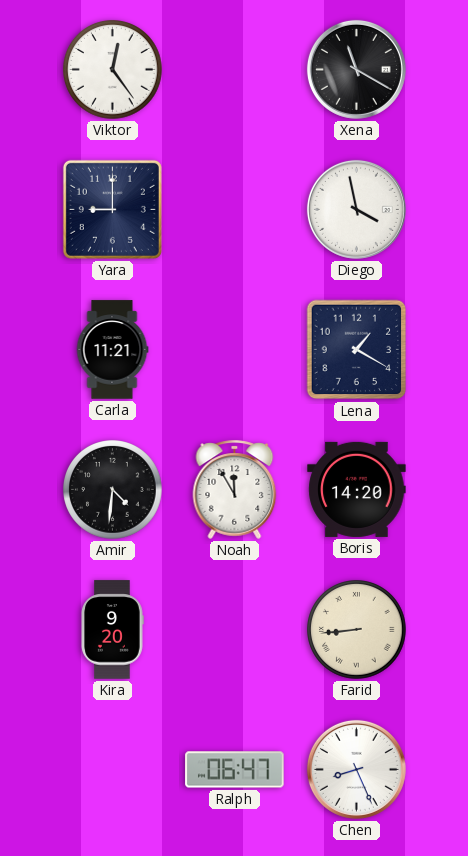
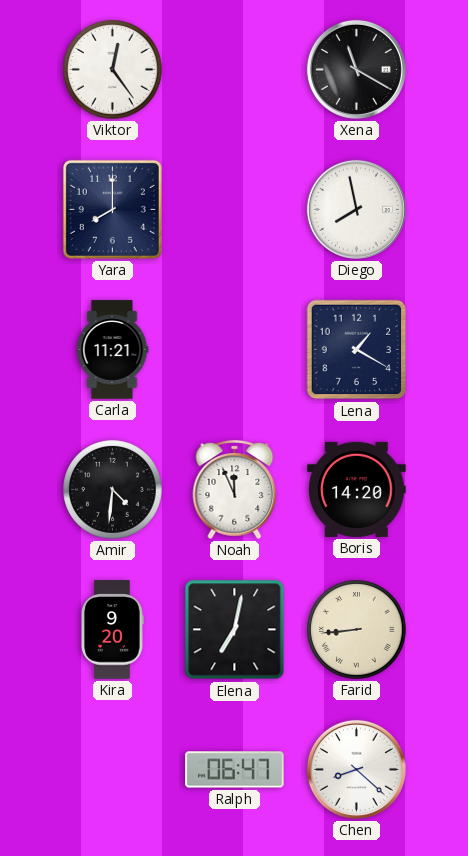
Yara: 9:00 -> 8:00
Diego: 3:58 -> 7:58
Noah: 11:55 -> 11:56
Elena: none -> 7:02
Chen: 8:26 -> 8:22
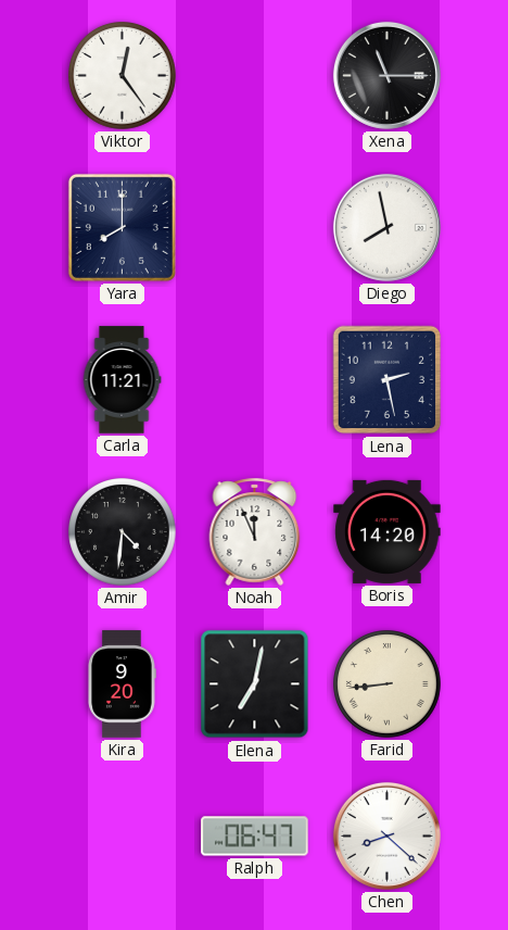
Xena: 11:20 -> 11:15
Lena: 1:20 -> 2:28
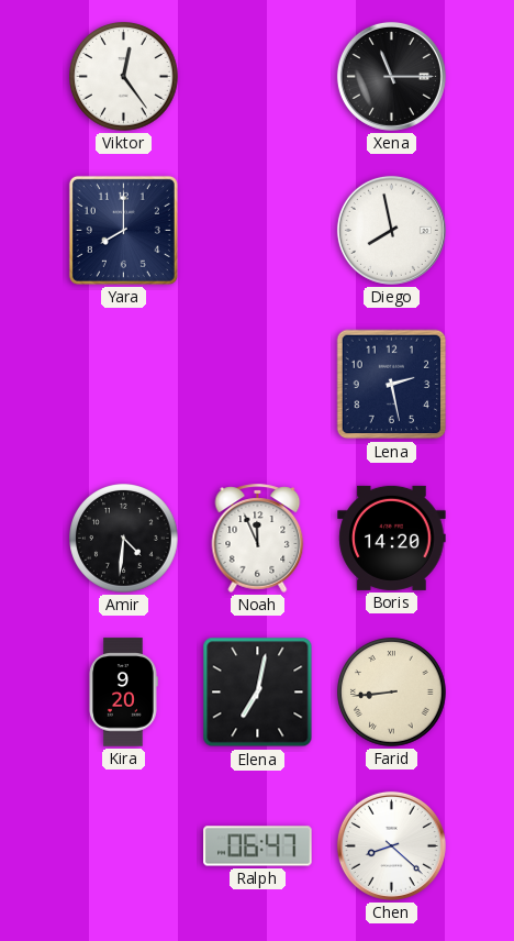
Carla: 11:21 -> none
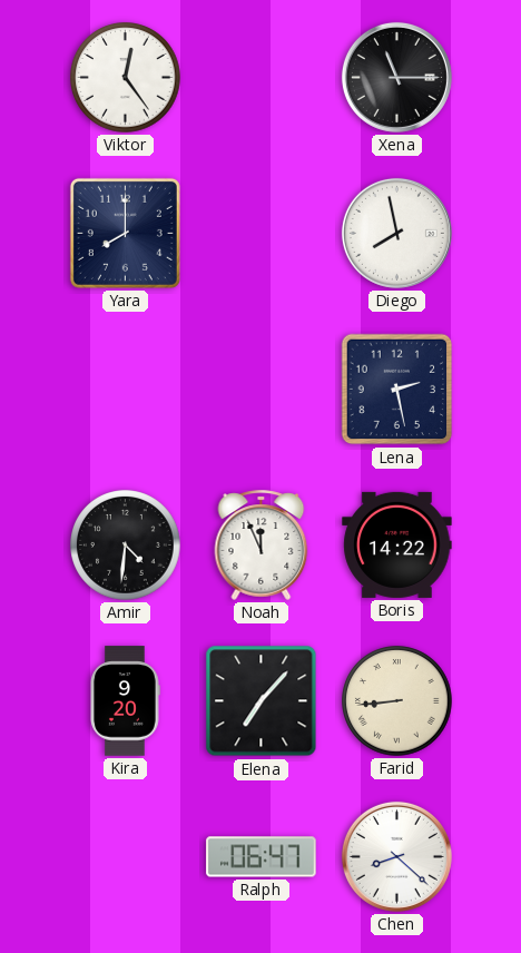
Boris: 14:20 -> 14:22
Elena: 7:02 -> 7:07
